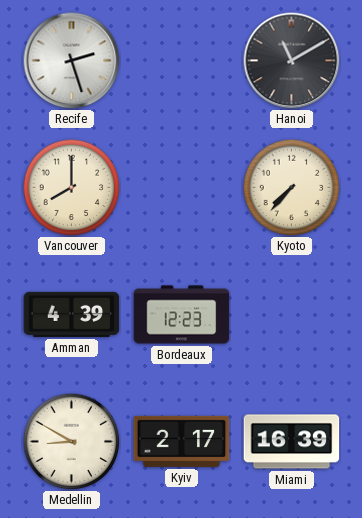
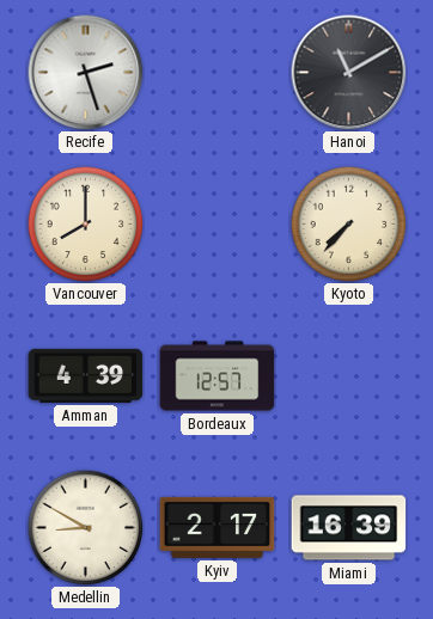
Bordeaux: 12:23 -> 12:57
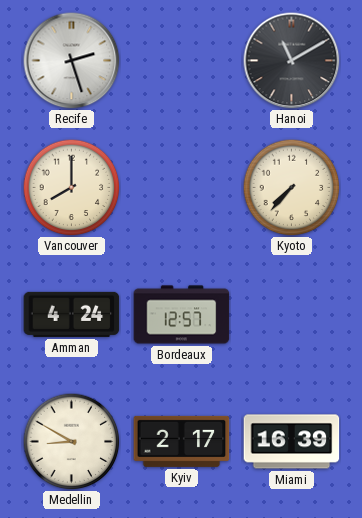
Amman: 4:39 -> 4:24
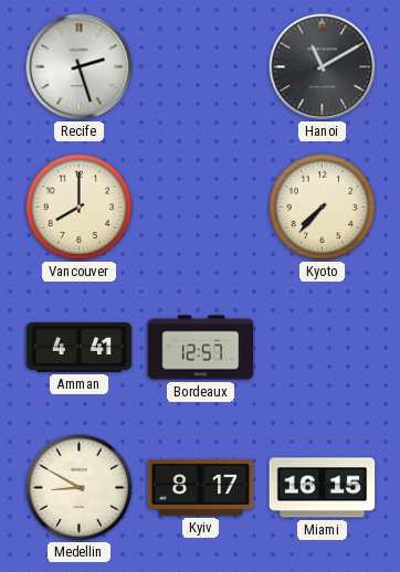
Amman: 4:24 -> 4:41
Kyiv: 2:17 -> 8:17
Miami: 16:39 -> 16:15
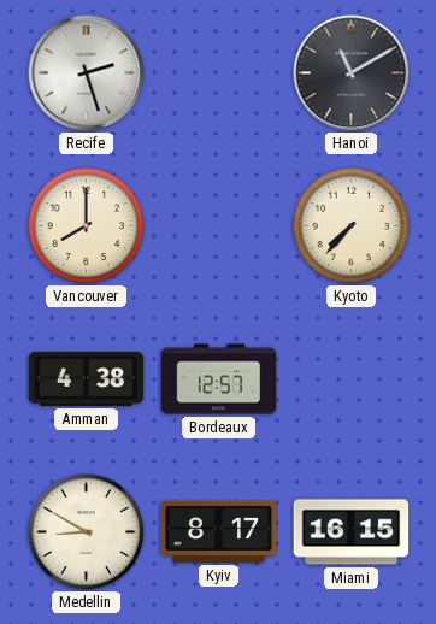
Amman: 4:41 -> 4:38
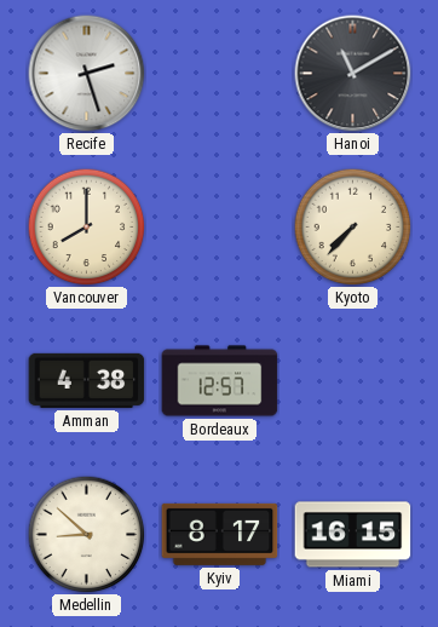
Medellin: 8:50 -> 8:52
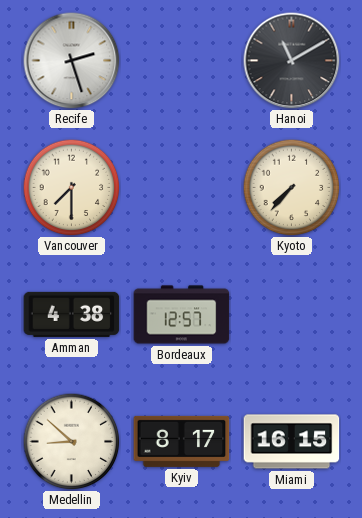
Vancouver: 8:00 -> 7:30
